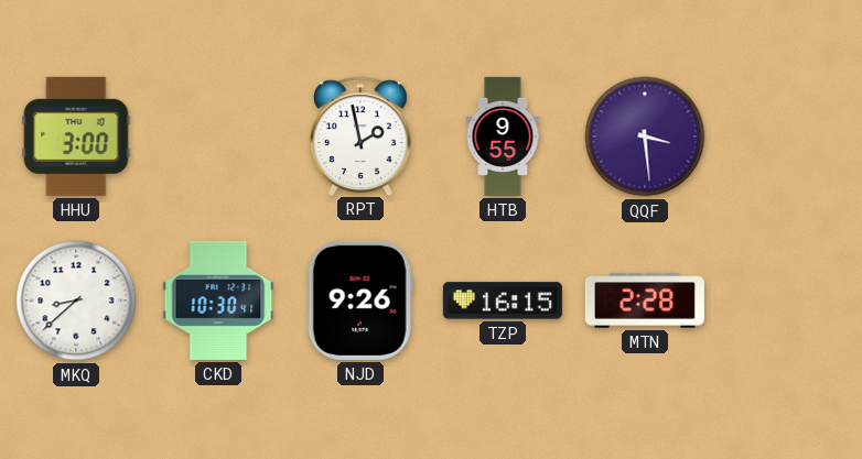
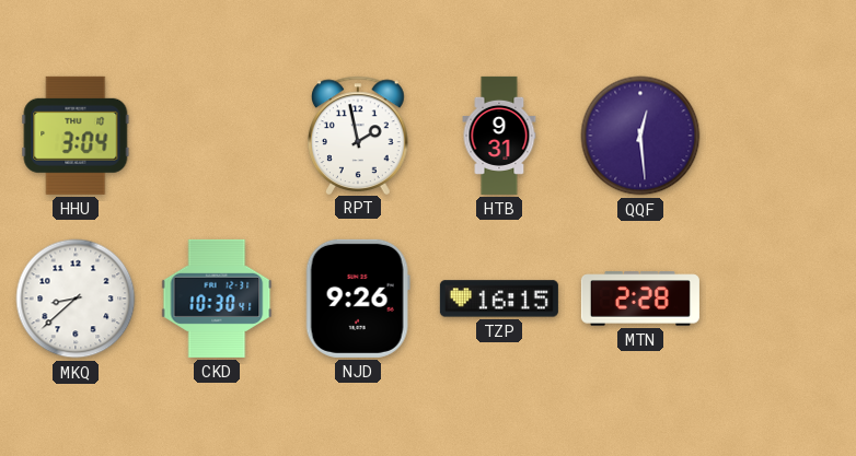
HHU: 3:00 -> 3:04
HTB: 9:55 -> 9:31
QQF: 3:29 -> 12:29
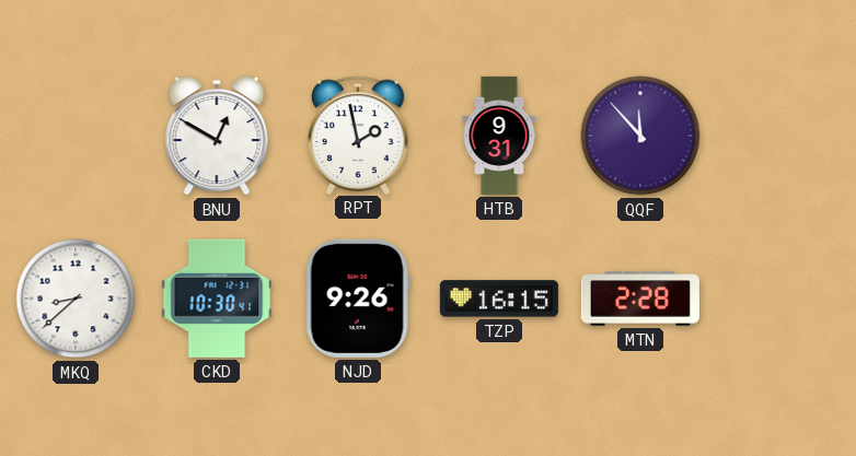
HHU: 3:04 -> none
BNU: none -> 12:50
QQF: 12:29 -> 11:53
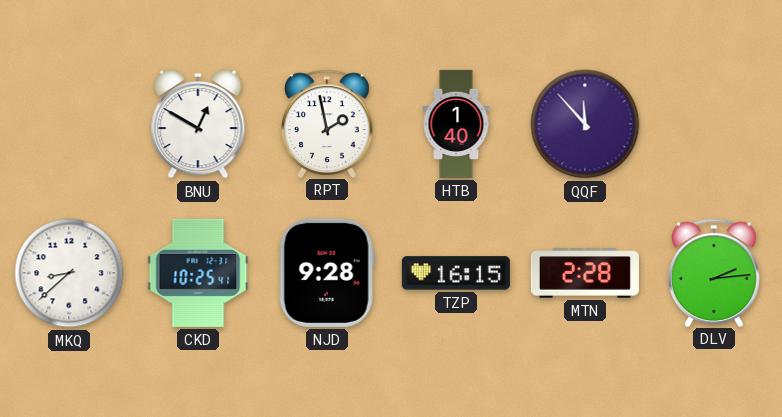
HTB: 9:31 -> 1:40
CKD: 10:30 -> 10:25
NJD: 9:26 -> 9:28
DLV: none -> 2:14
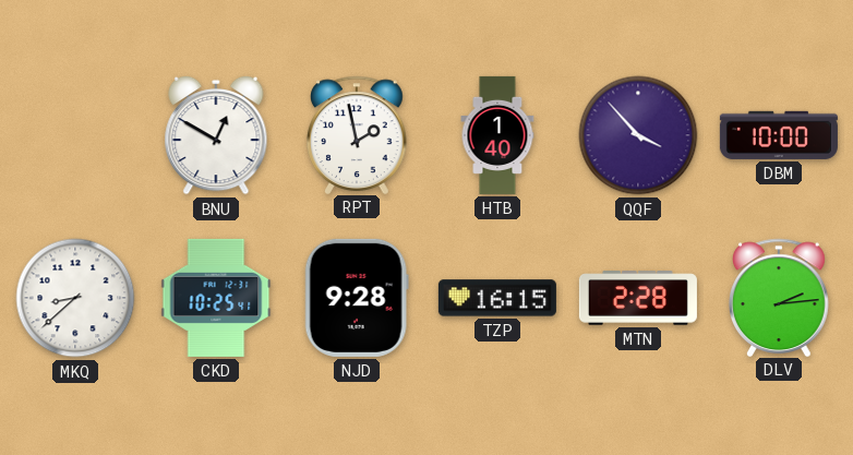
QQF: 11:53 -> 3:53
DBM: none -> 10:00
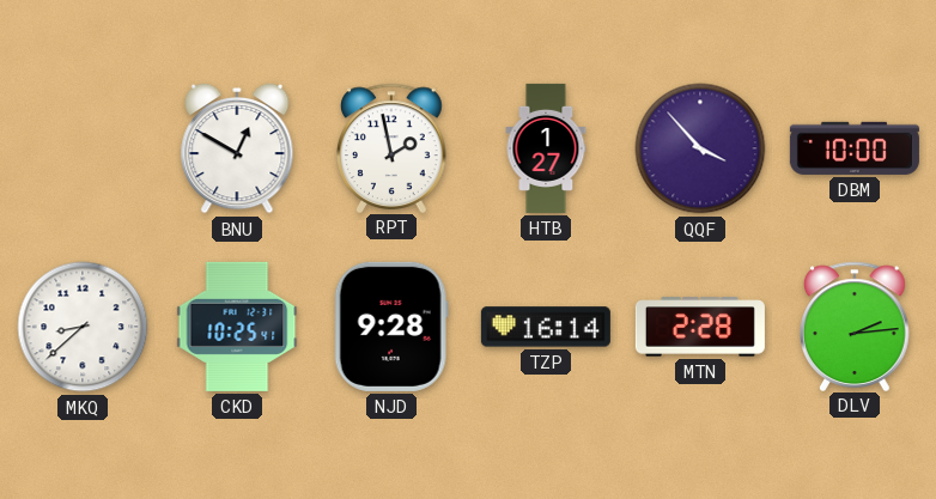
HTB: 1:40 -> 1:27
TZP: 16:15 -> 16:14
